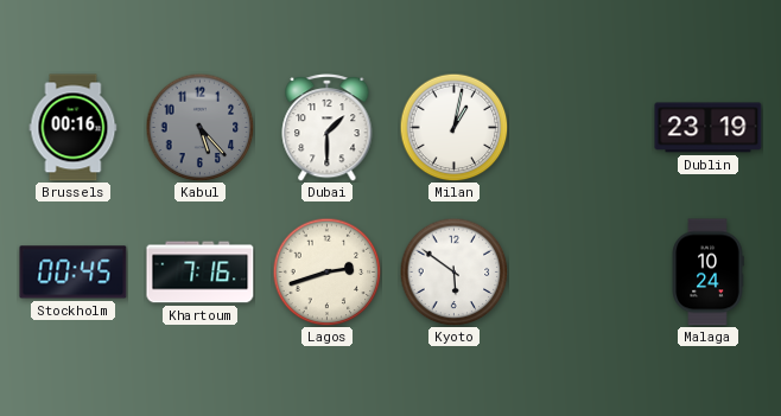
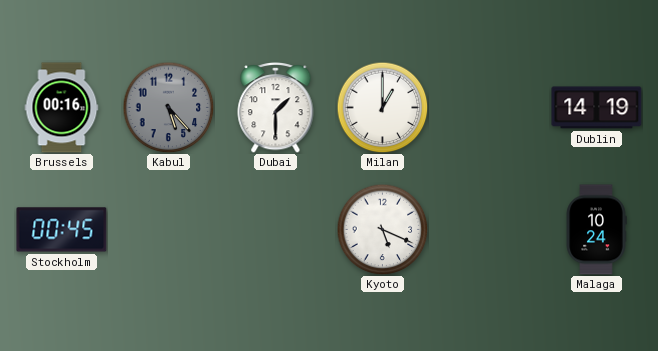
Milan: 1:02 -> 1:00
Dublin: 23:19 -> 14:19
Khartoum: 7:16 -> none
Lagos: 2:42 -> none
Kyoto: 5:51 -> 5:19
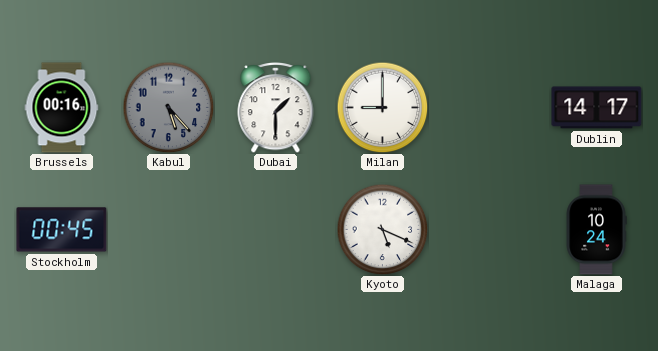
Milan: 1:00 -> 9:00
Dublin: 14:19 -> 14:17
